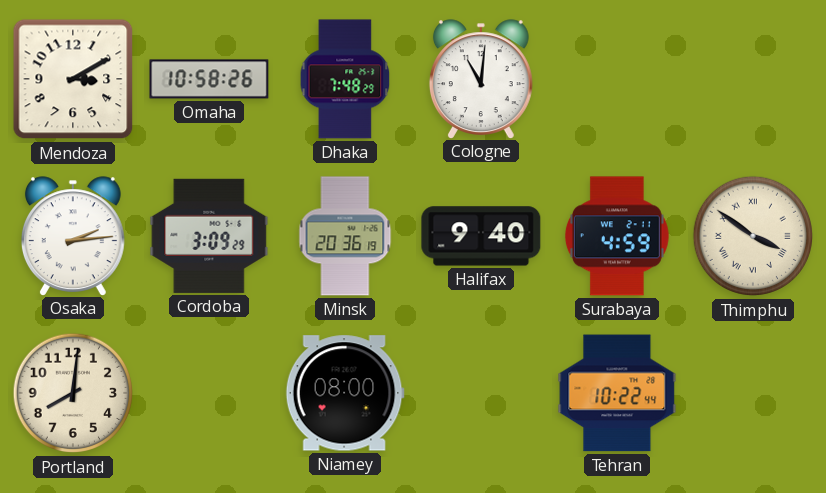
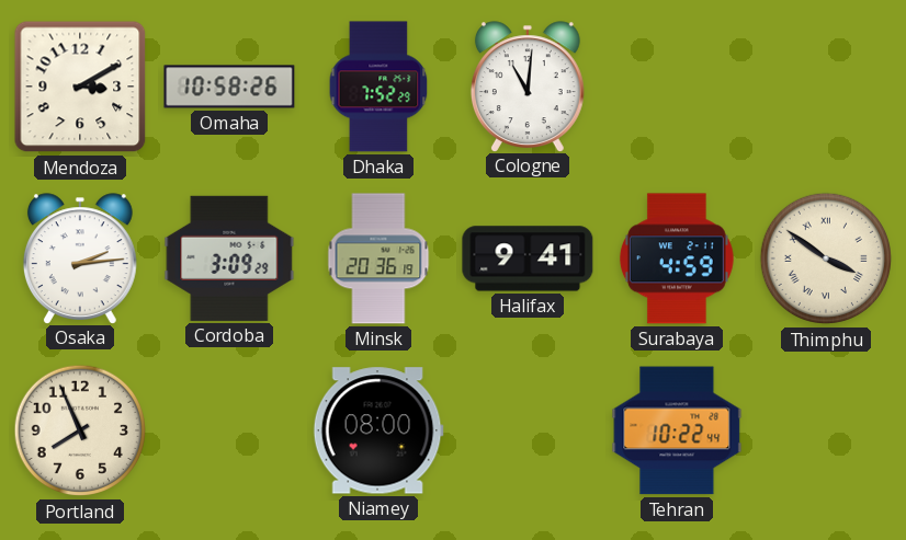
Dhaka: 7:48 -> 7:52
Halifax: 9:40 -> 9:41
Portland: 8:01 -> 7:56
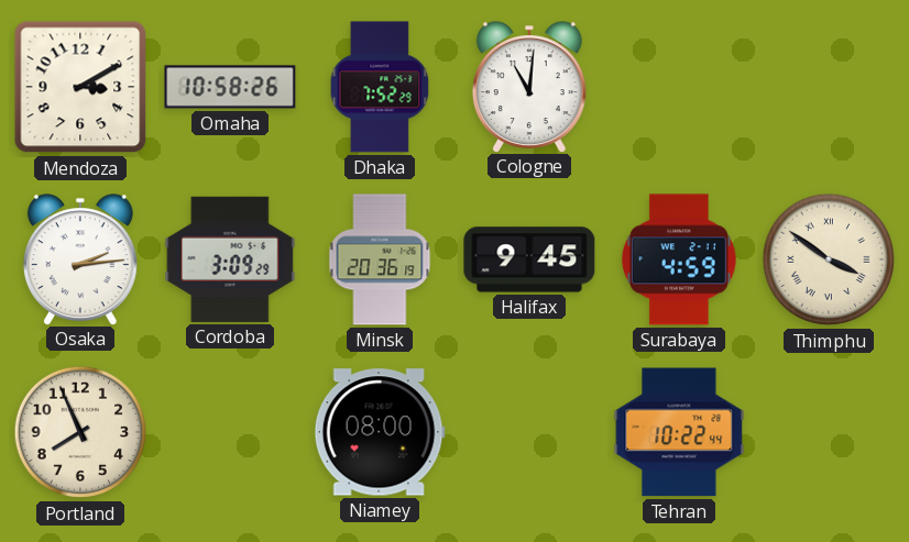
Halifax: 9:41 -> 9:45
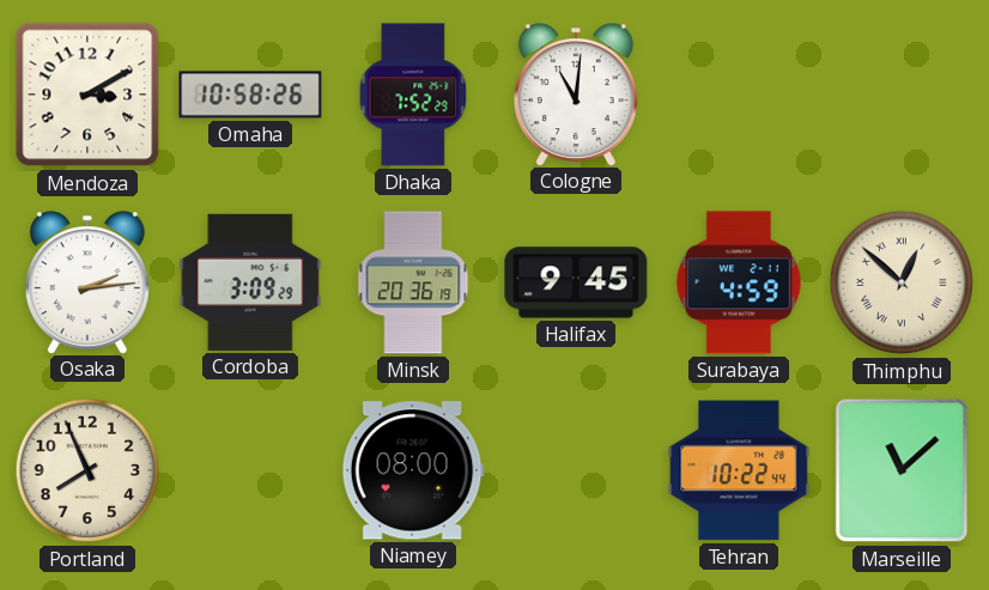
Thimphu: 3:51 -> 12:52
Marseille: none -> 11:08
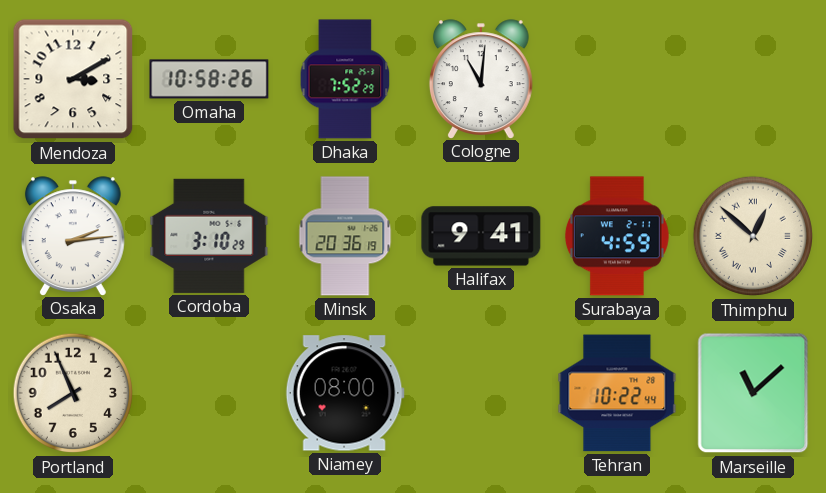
Cordoba: 3:09 -> 3:10
Halifax: 9:45 -> 9:41
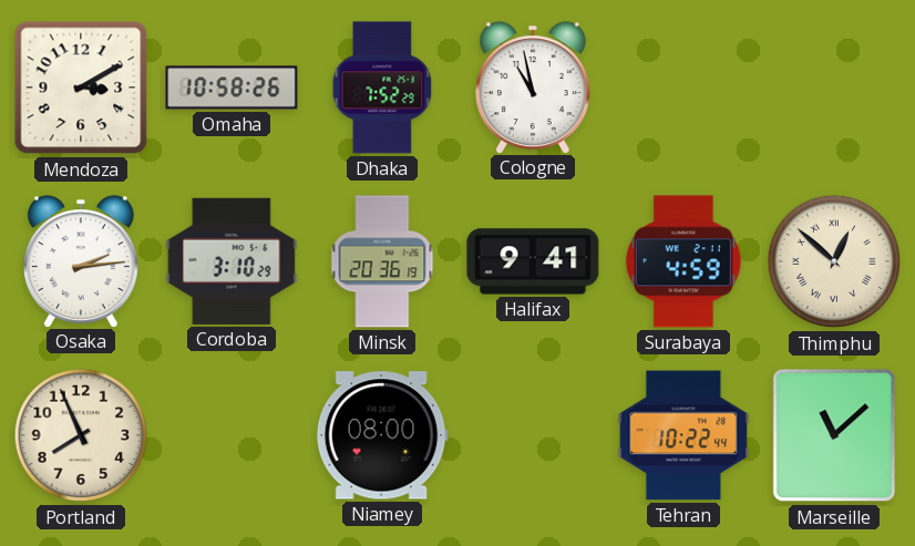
Cologne: 11:01 -> 10:58
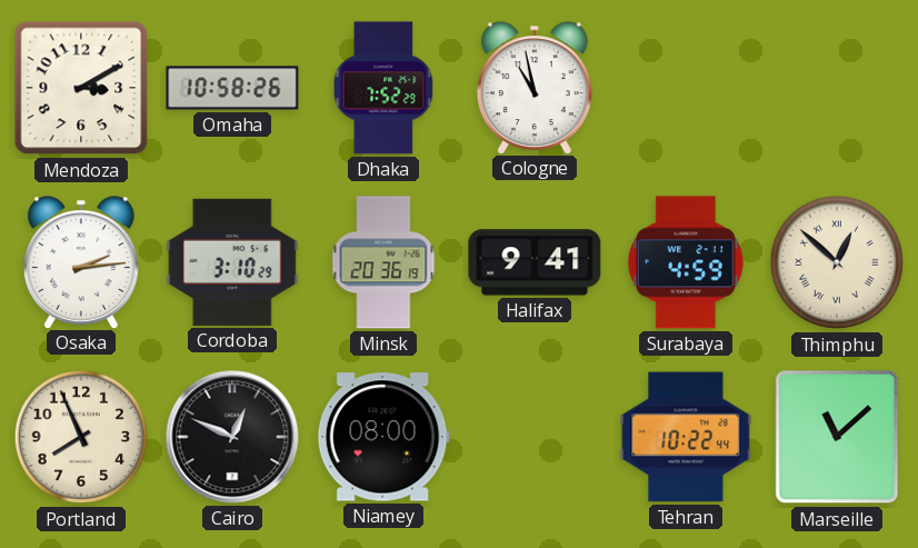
Cairo: none -> 12:49
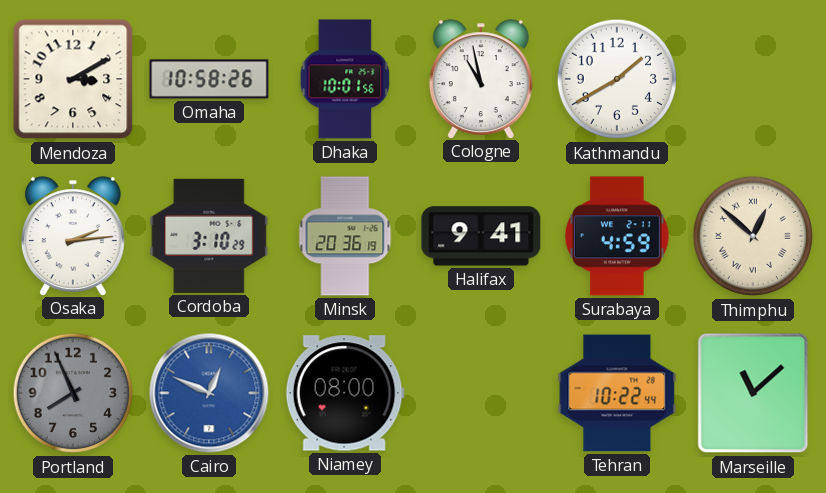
Dhaka: 7:52 -> 10:01
Kathmandu: none -> 1:40
Portland dial: cream -> grey
Cairo dial: black -> blue
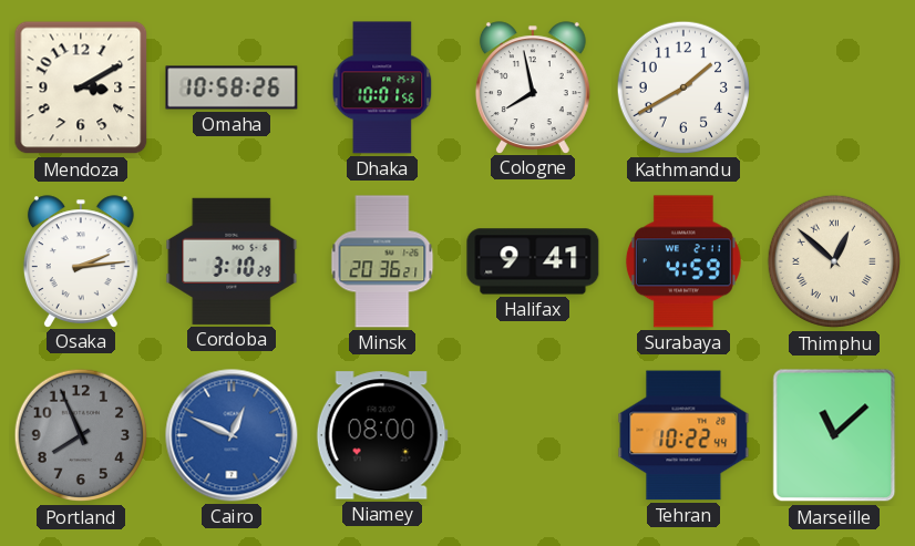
Cologne: 10:58 -> 7:58
Minsk: 20:36:19 -> 20:36:21
